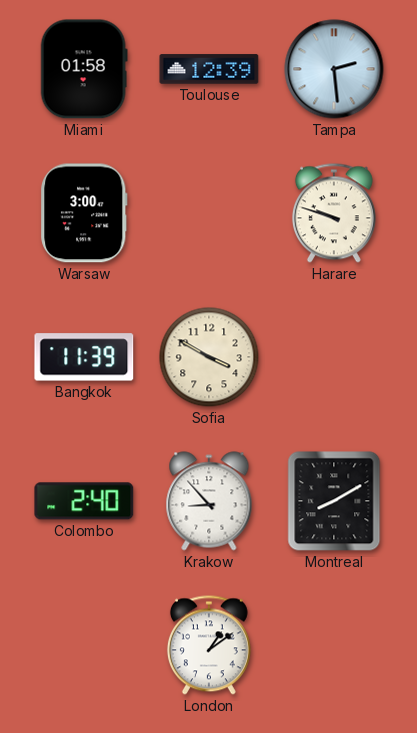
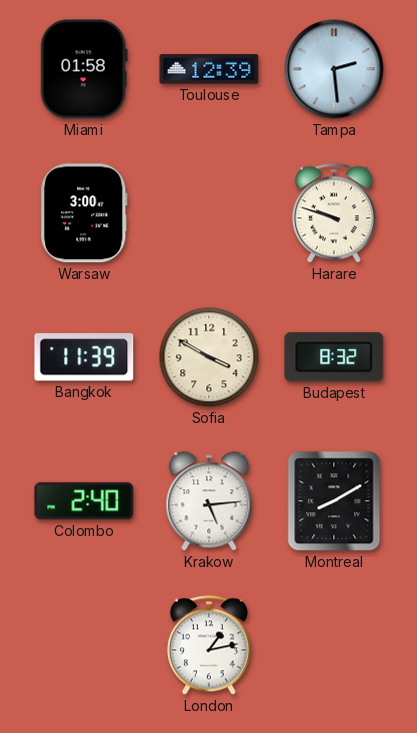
Budapest: none -> 8:32
Krakow: 8:53 -> 5:14
London: 1:09 -> 1:13
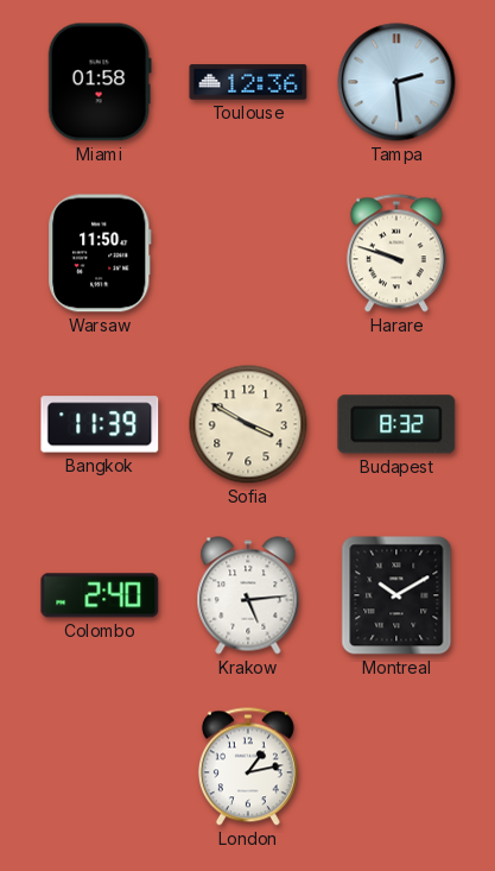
Toulouse: 12:39 -> 12:36
Warsaw: 3:00 -> 11:50
Montreal: 8:10 -> 10:10
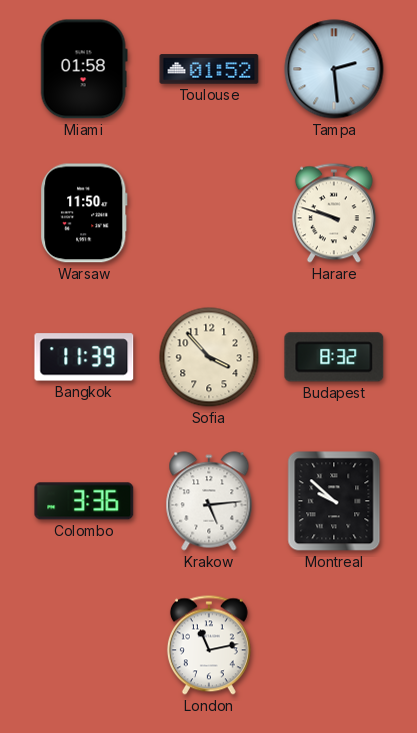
Toulouse: 12:36 -> 01:52
Sofia: 3:50 -> 3:53
Colombo: 2:40 -> 3:36
Montreal: 10:10 -> 9:52
London: 1:13 -> 11:13
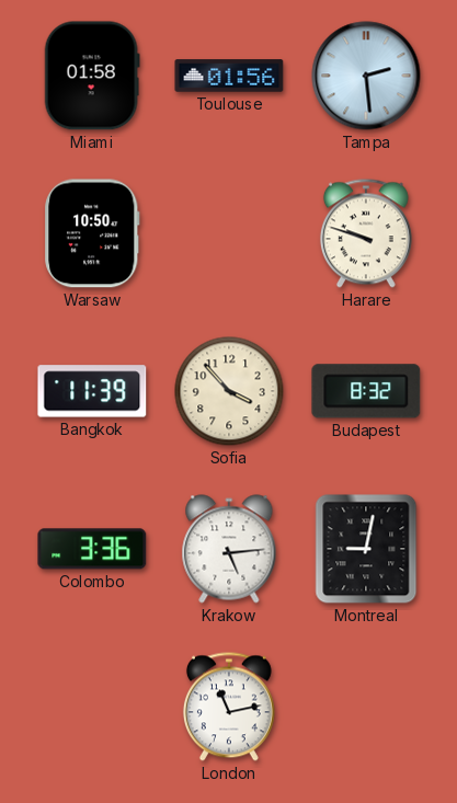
Toulouse: 01:52 -> 01:56
Warsaw: 11:50 -> 10:50
Montreal: 9:52 -> 9:02
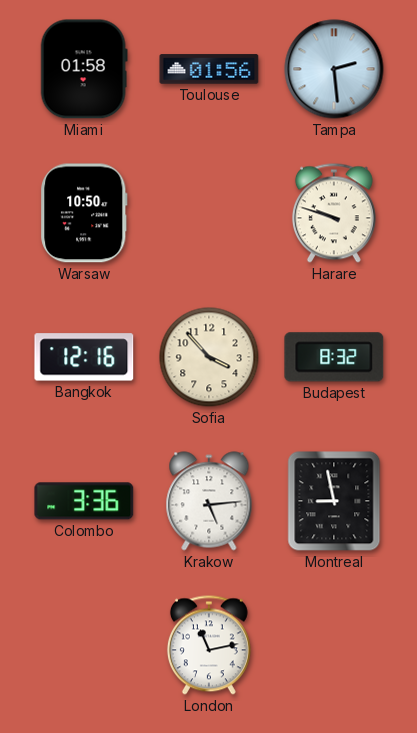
Bangkok: 11:39 -> 12:16
Montreal: 9:02 -> 8:58
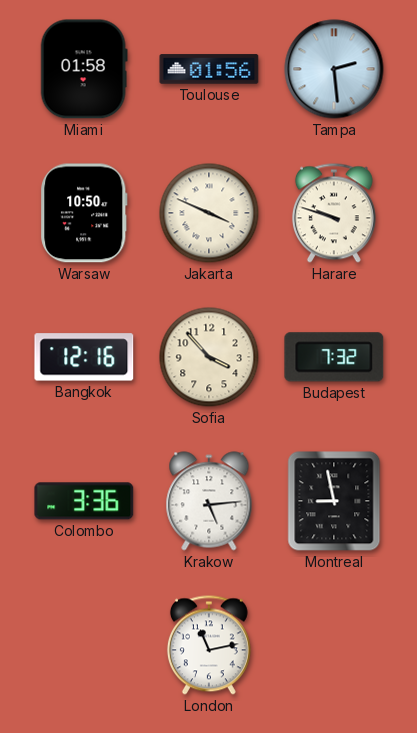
Jakarta: none -> 3:49
Budapest: 8:32 -> 7:32
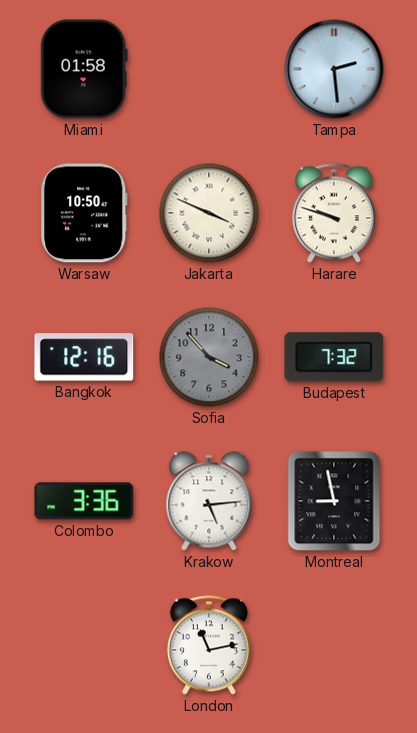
Toulouse: 01:56 -> none
Sofia dial: cream -> grey
